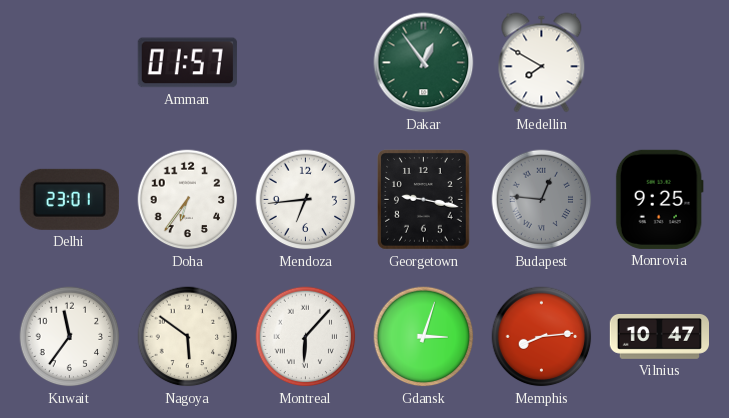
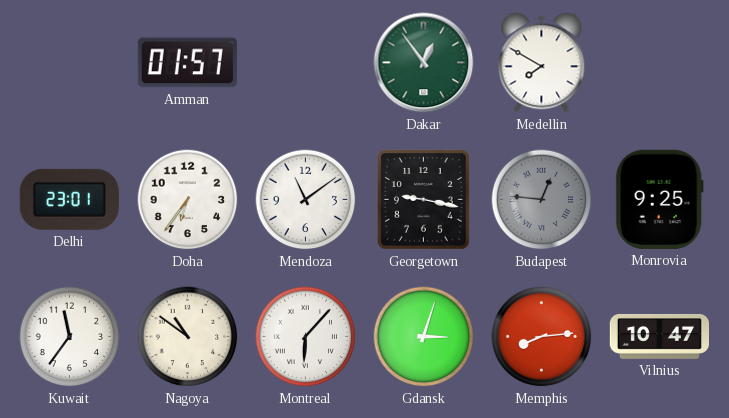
Mendoza: 6:44 -> 11:09
Nagoya: 5:51 -> 10:51
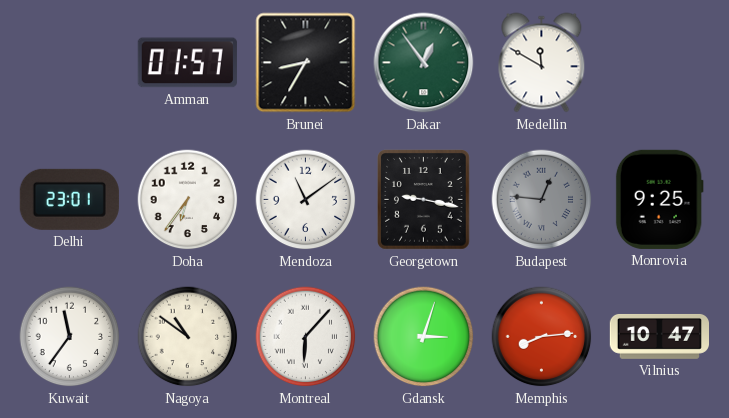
Brunei: none -> 8:35
Medellin: 7:50 -> 11:50
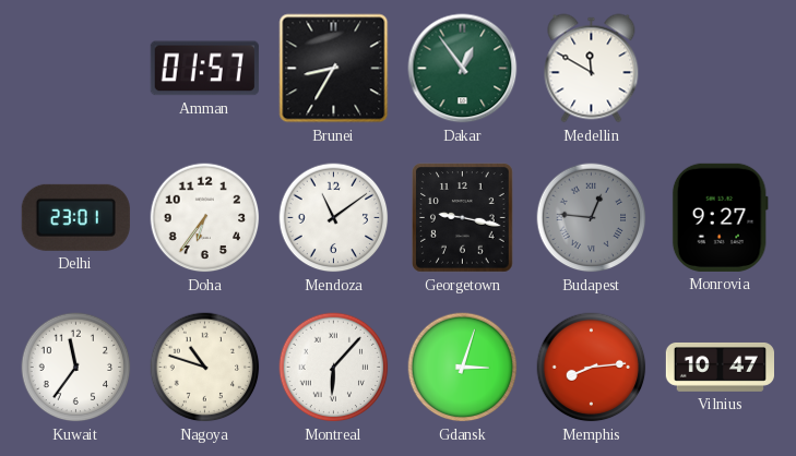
Monrovia: 9:25 -> 9:27
Nagoya: 10:51 -> 10:48
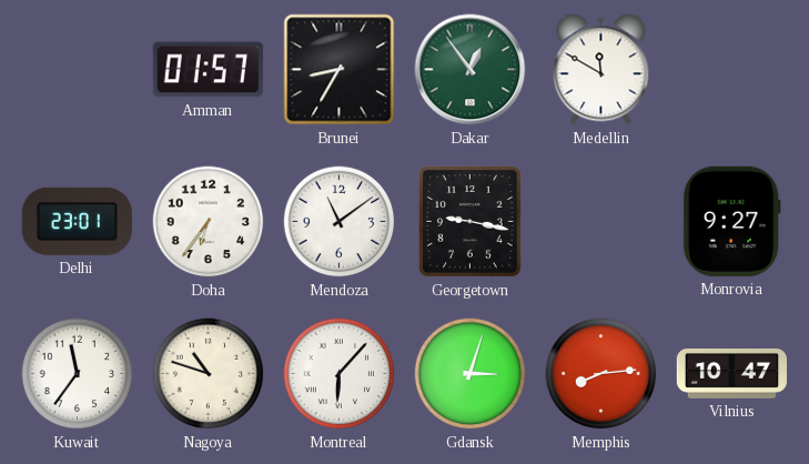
Budapest: 12:46 -> none
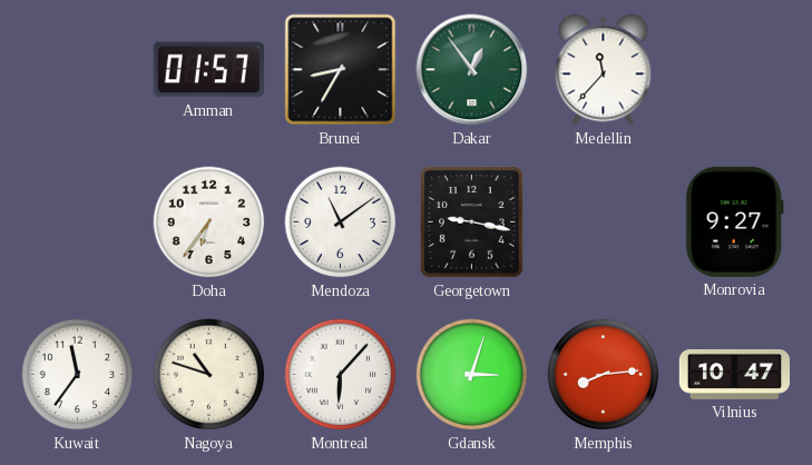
Medellin: 11:50 -> 11:37
Delhi: 23:01 -> none
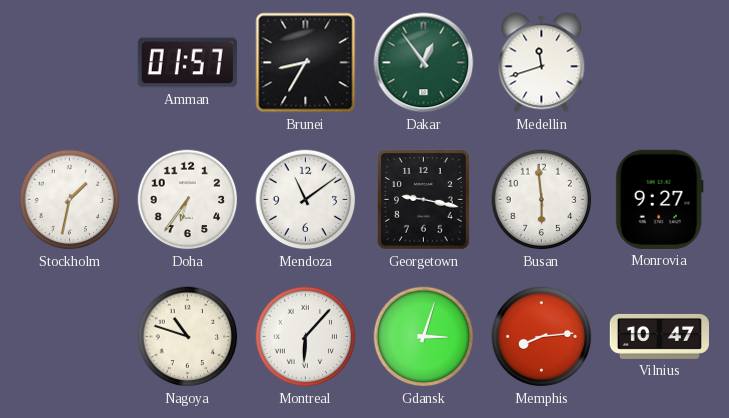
Medellin: 11:37 -> 11:42
Stockholm: none -> 1:32
Busan: none -> 5:59
Kuwait: 11:36 -> none
